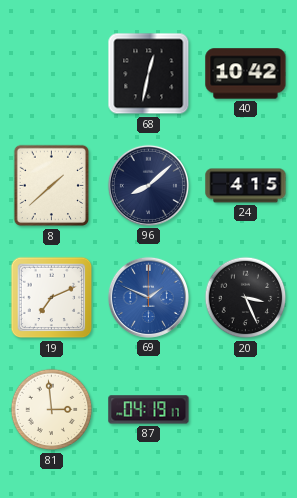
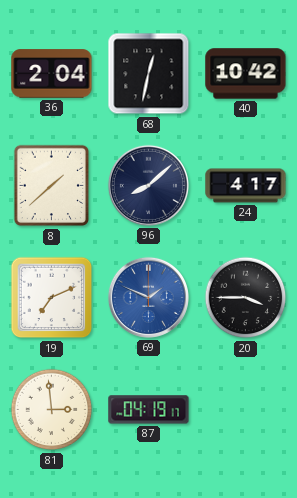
36: none -> 2:04
24: 4:15 -> 4:17
20: 3:26 -> 3:45
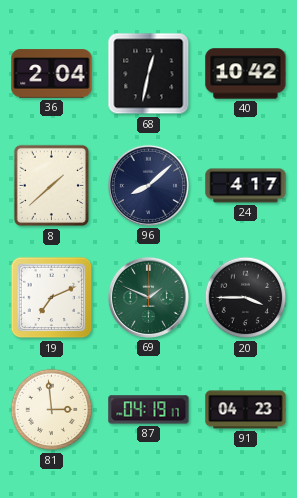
69 dial: blue -> green
91: none -> 04:23
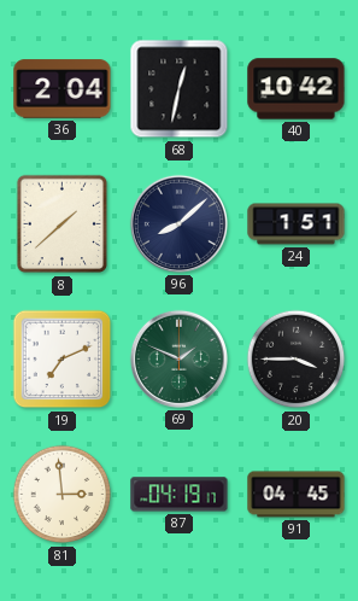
24: 4:17 -> 1:51
91: 04:23 -> 04:45
